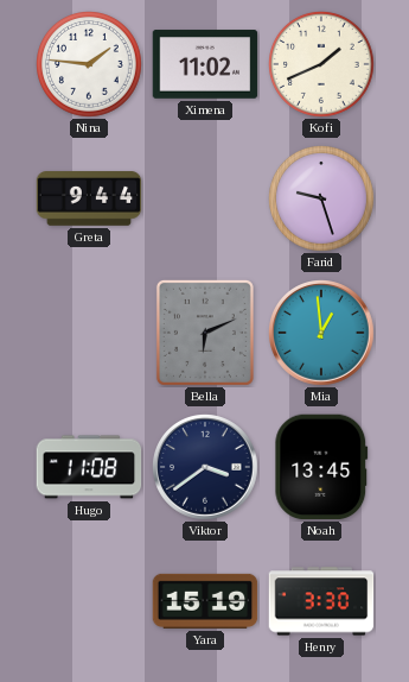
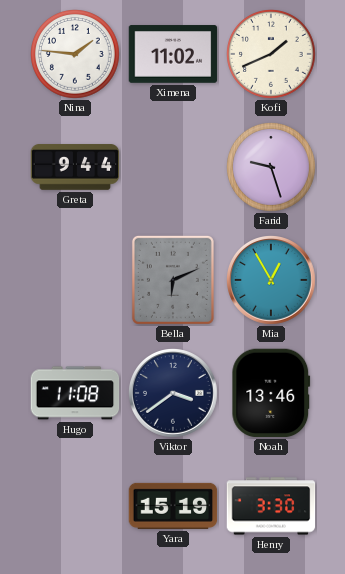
Mia: 12:59 -> 12:55
Noah: 13:45 -> 13:46
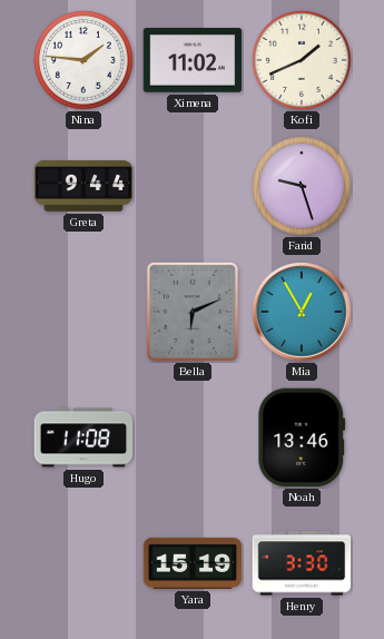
Viktor: 3:39 -> none
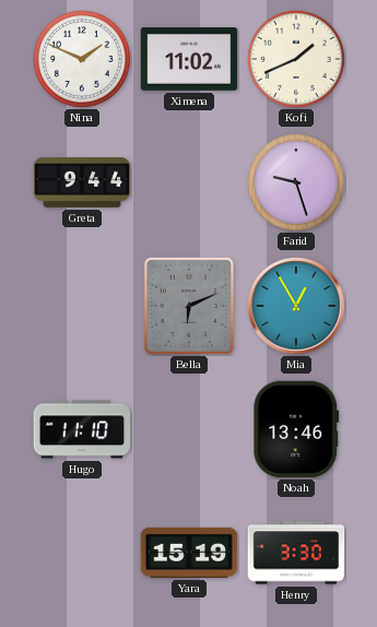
Nina: 1:46 -> 1:49
Hugo: 11:08 -> 11:10
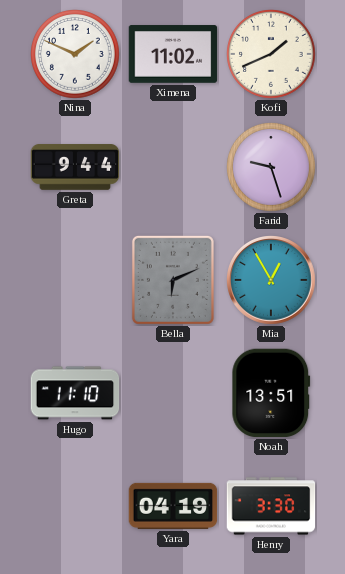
Noah: 13:46 -> 13:51
Yara: 15:19 -> 04:19
